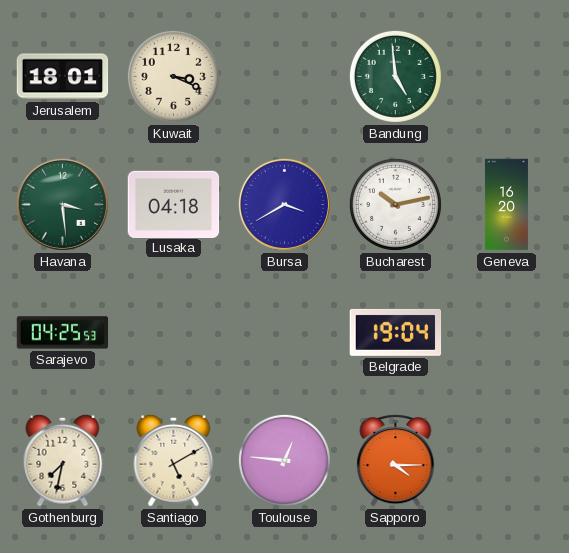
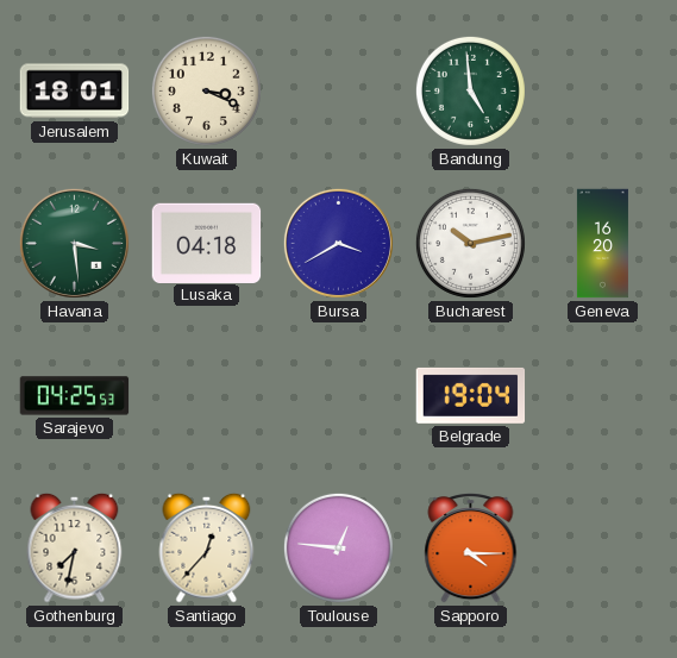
Santiago: 5:10 -> 12:37
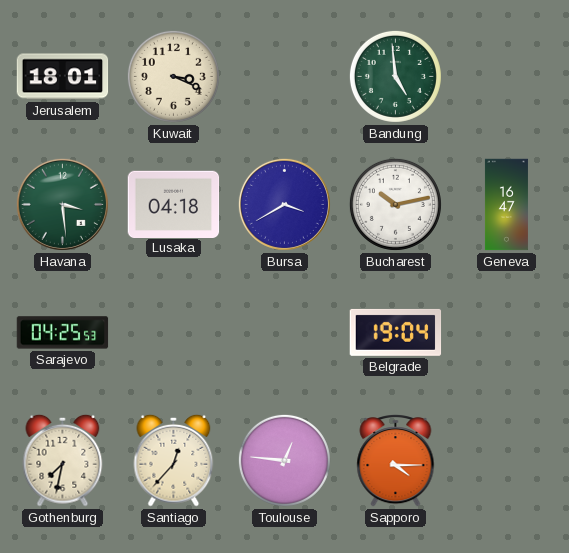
Geneva: 16:20 -> 16:47
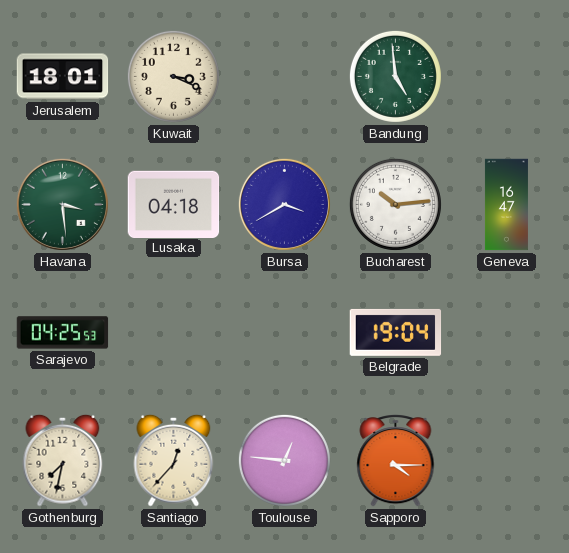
Bucharest: 10:13 -> 10:14
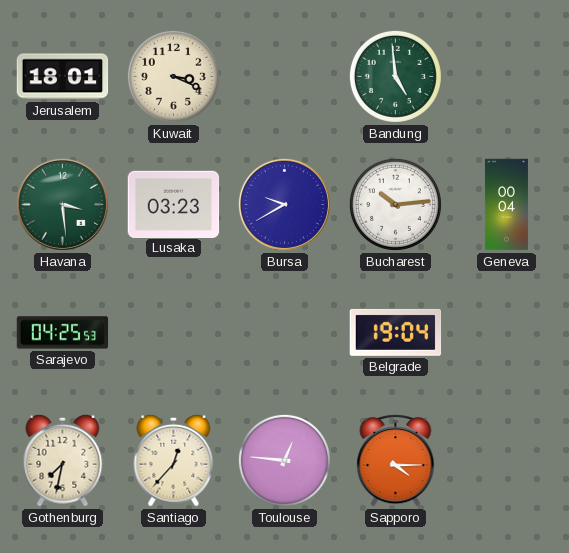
Lusaka: 04:18 -> 03:23
Bursa: 3:40 -> 9:40
Geneva: 16:47 -> 00:04
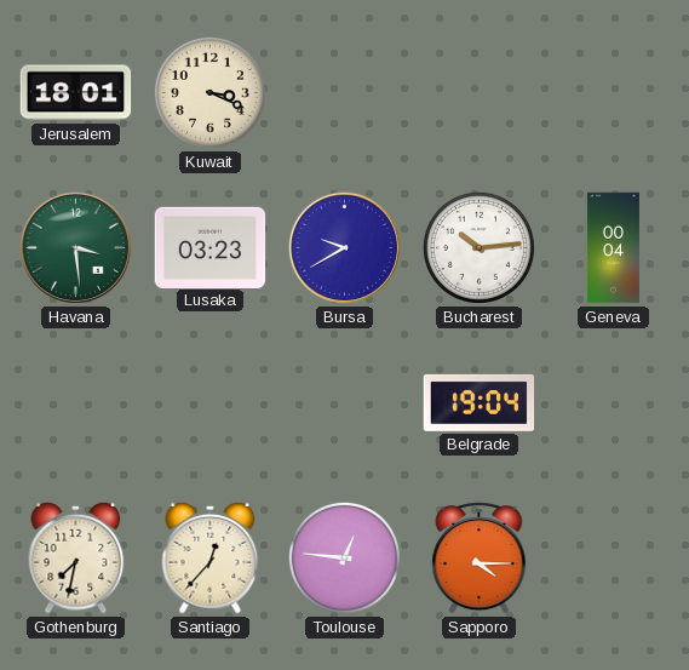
Bandung: 4:59 -> none
Sarajevo: 04:25 -> none
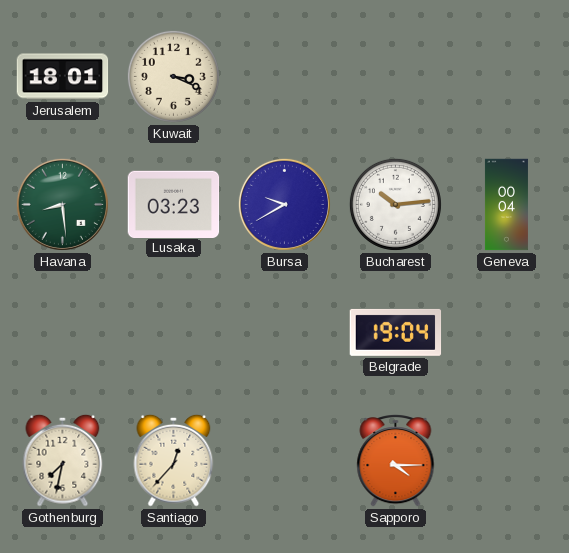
Havana: 3:29 -> 8:29
Toulouse: 12:46 -> none
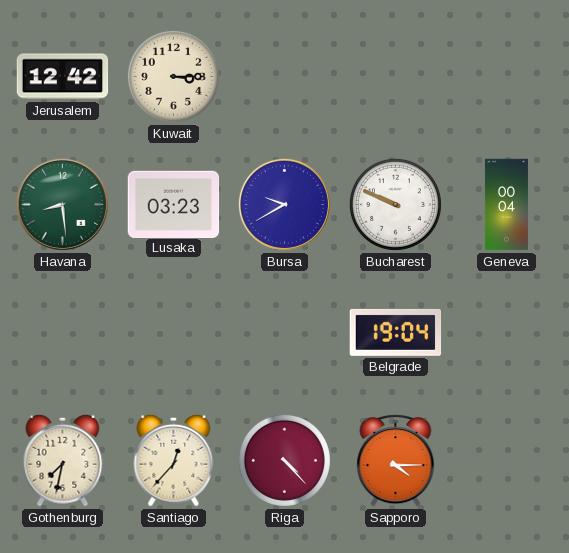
Jerusalem: 18:01 -> 12:42
Kuwait: 3:19 -> 3:15
Bucharest: 10:14 -> 9:49
Riga: none -> 4:23
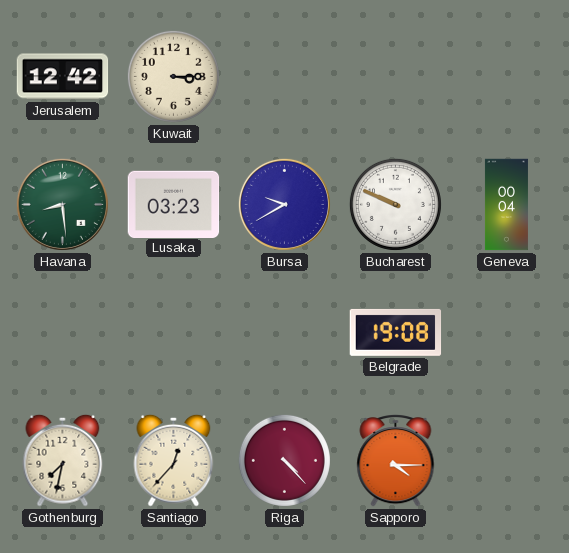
Belgrade: 19:04 -> 19:08
